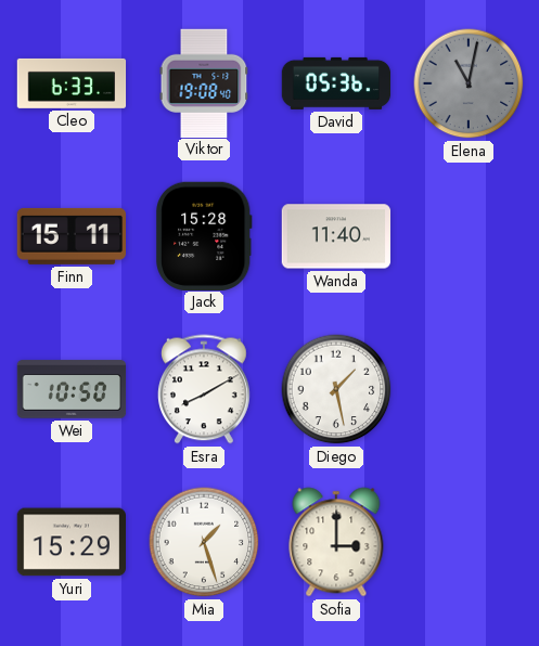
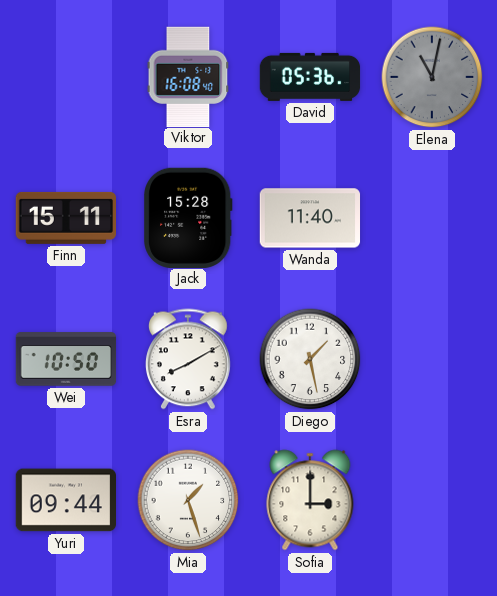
Cleo: 6:33 -> none
Viktor: 19:08 -> 16:08
Yuri: 15:29 -> 09:44
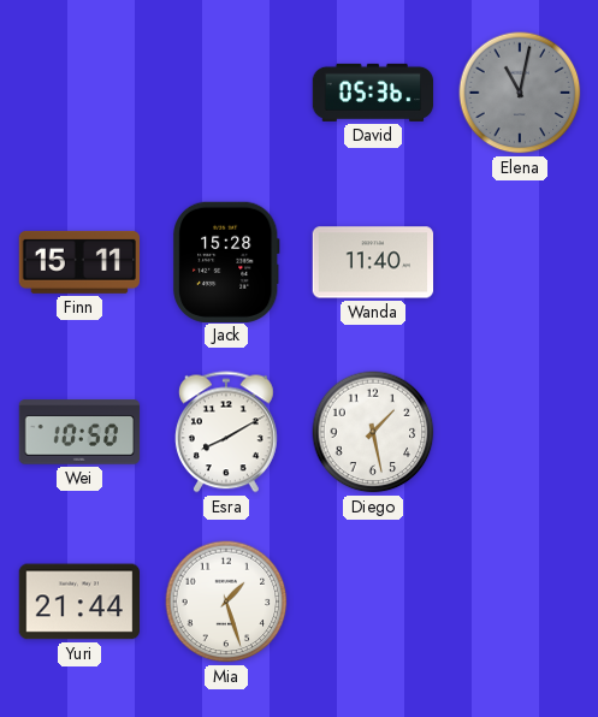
Viktor: 16:08 -> none
Yuri: 09:44 -> 21:44
Sofia: 3:00 -> none
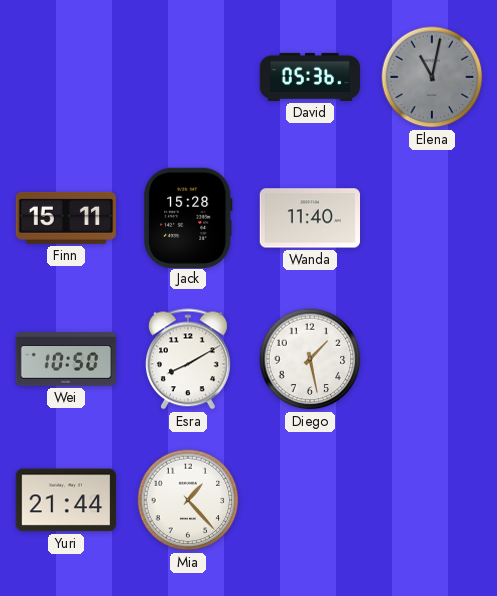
Mia: 1:27 -> 1:23
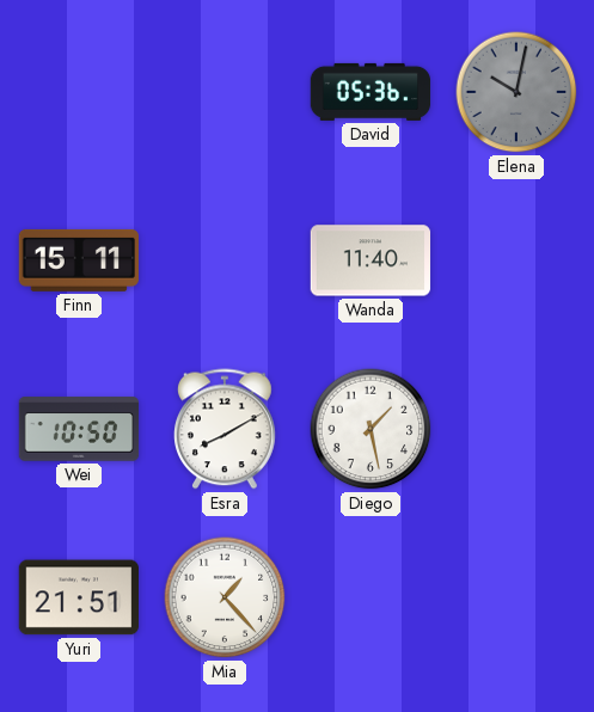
Elena: 11:02 -> 10:02
Jack: 15:28 -> none
Yuri: 21:44 -> 21:51
